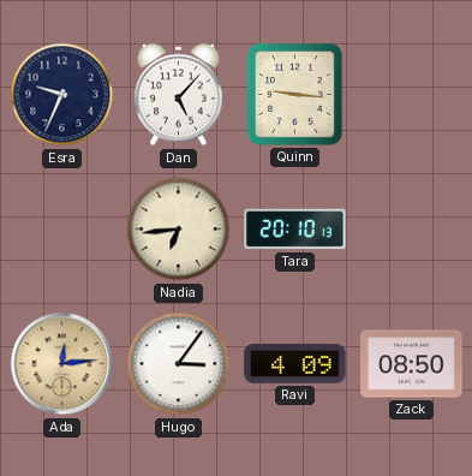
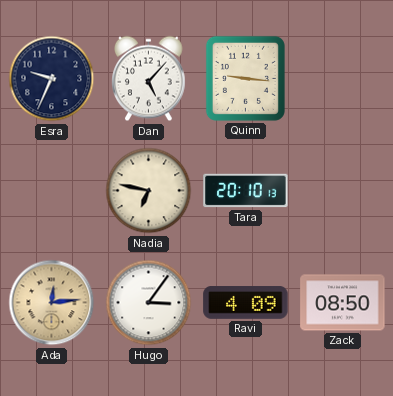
Nadia: 6:44 -> 6:47
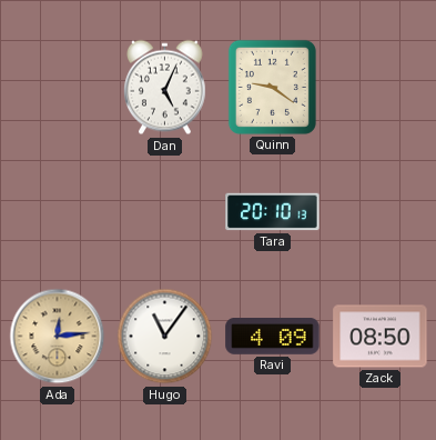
Esra: 9:34 -> none
Dan: 5:07 -> 5:04
Quinn: 9:16 -> 9:21
Nadia: 6:47 -> none
Hugo: 3:06 -> 11:06
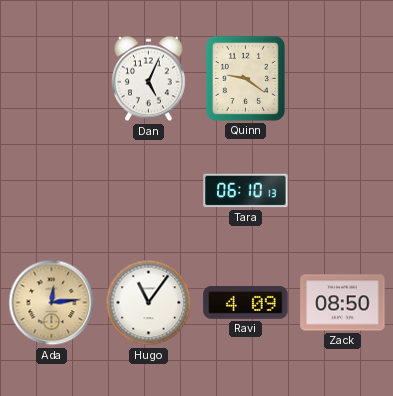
Tara: 20:10 -> 06:10
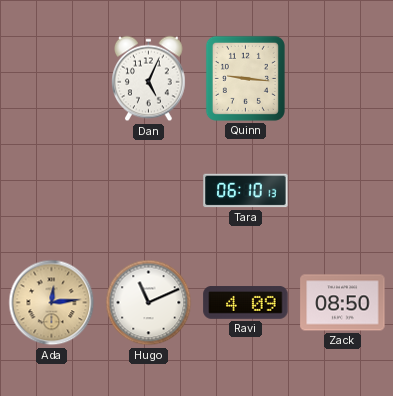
Quinn: 9:21 -> 9:16
Hugo: 11:06 -> 11:11
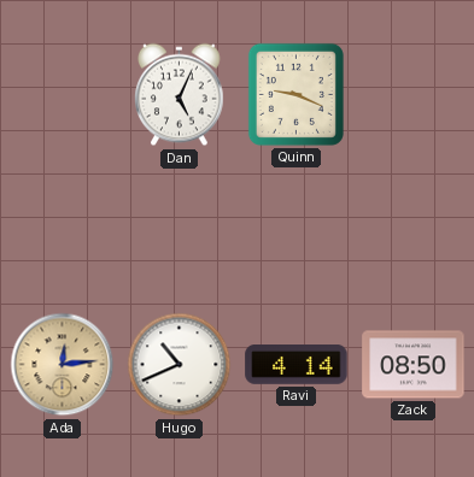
Quinn: 9:16 -> 9:19
Tara: 06:10 -> none
Hugo: 11:11 -> 10:41
Ravi: 4:09 -> 4:14
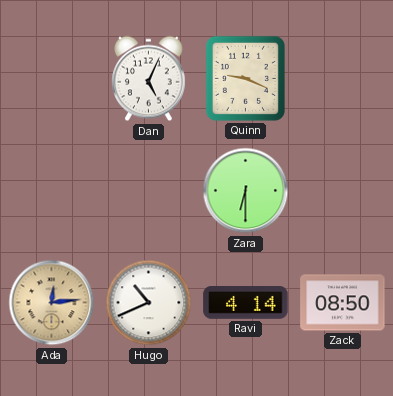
Zara: none -> 6:30
